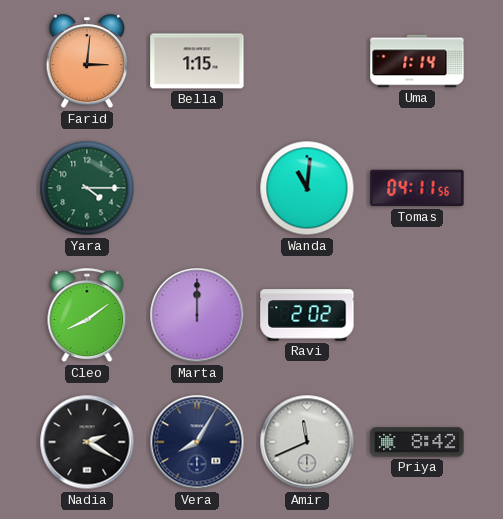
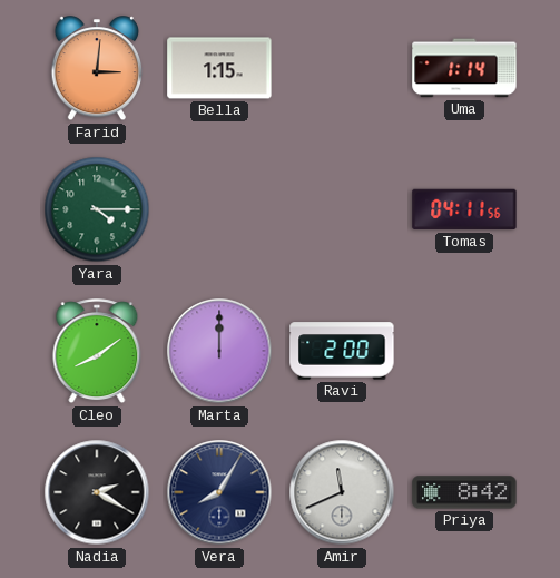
Wanda: 11:01 -> none
Ravi: 2:02 -> 2:00
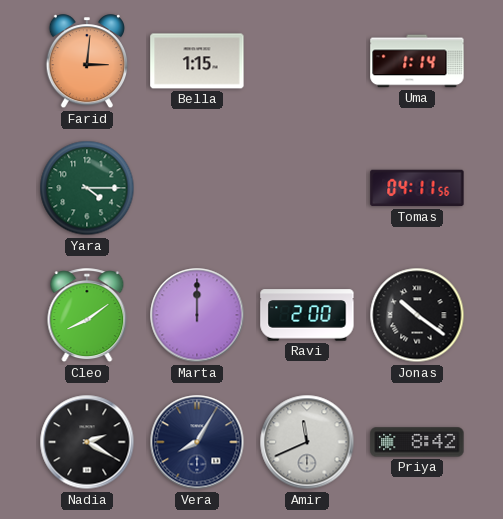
Jonas: none -> 10:21
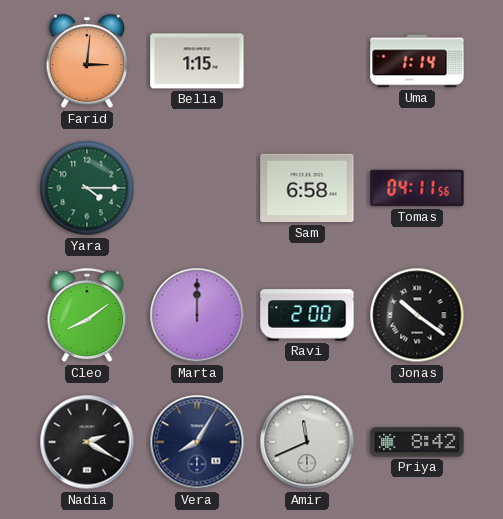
Sam: none -> 6:58
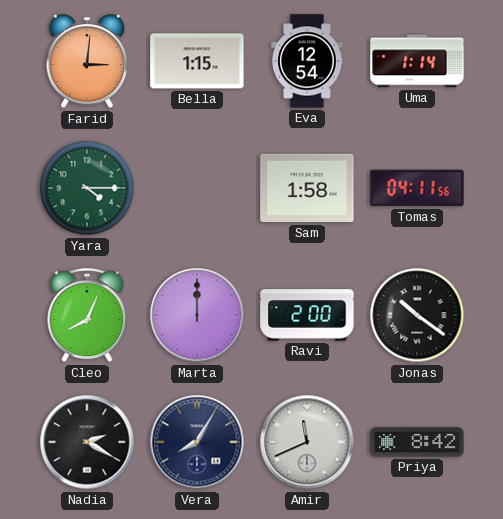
Eva: none -> 12:54
Sam: 6:58 -> 1:58
Cleo: 8:09 -> 8:04
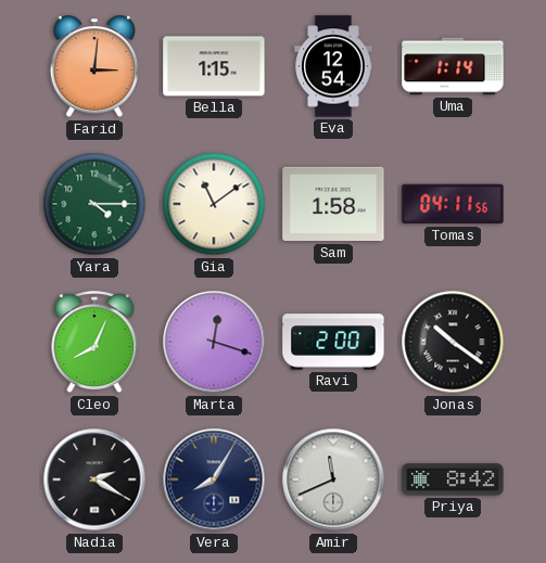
Gia: none -> 11:09
Marta: 12:00 -> 12:18
